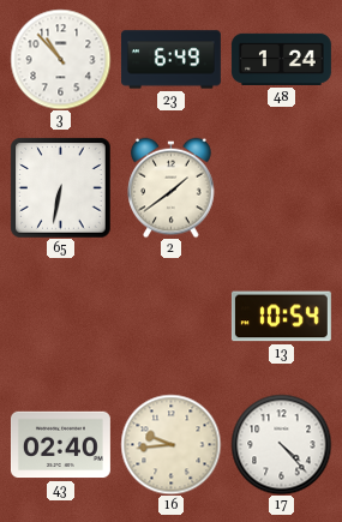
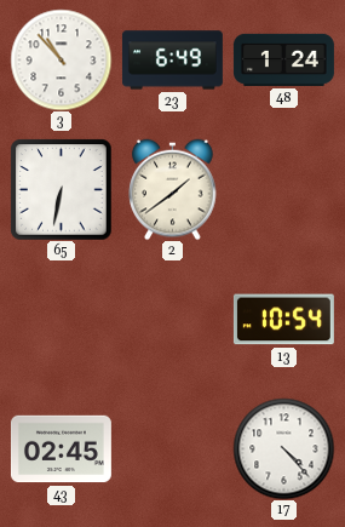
43: 02:40 -> 02:45
16: 9:44 -> none
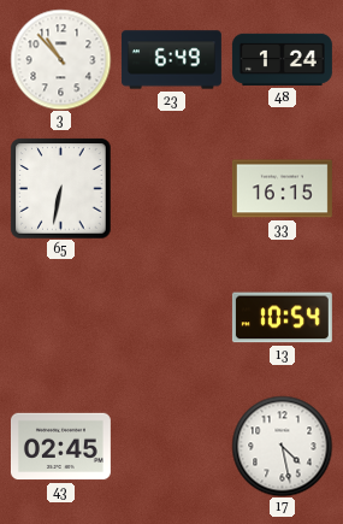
2: 1:39 -> none
33: none -> 16:15
17: 4:23 -> 4:28
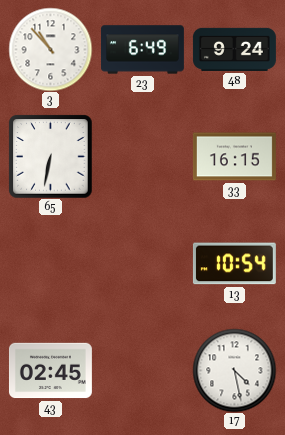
48: 1:24 -> 9:24
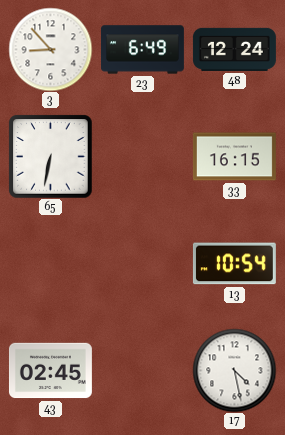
3: 10:53 -> 8:53
48: 9:24 -> 12:24
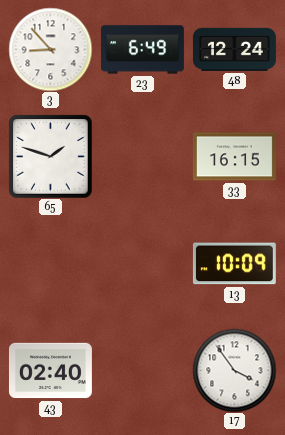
65: 6:32 -> 1:48
13: 10:54 -> 10:09
43: 02:45 -> 02:40
17: 4:28 -> 3:54
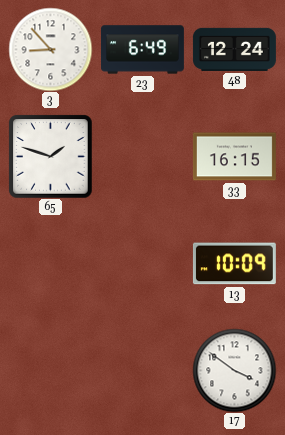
43: 02:40 -> none
17: 3:54 -> 3:51
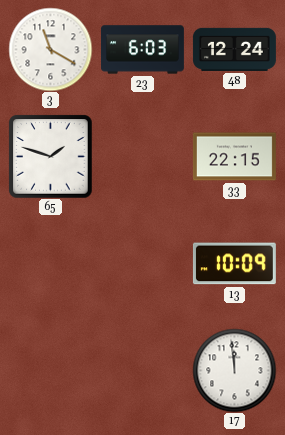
3: 8:53 -> 11:20
23: 6:49 -> 6:03
33: 16:15 -> 22:15
17: 3:51 -> 11:59
